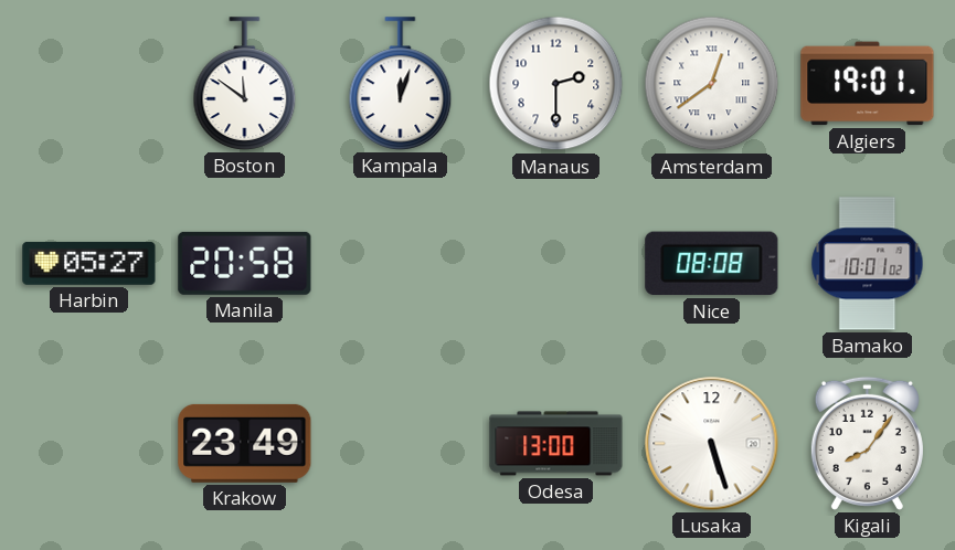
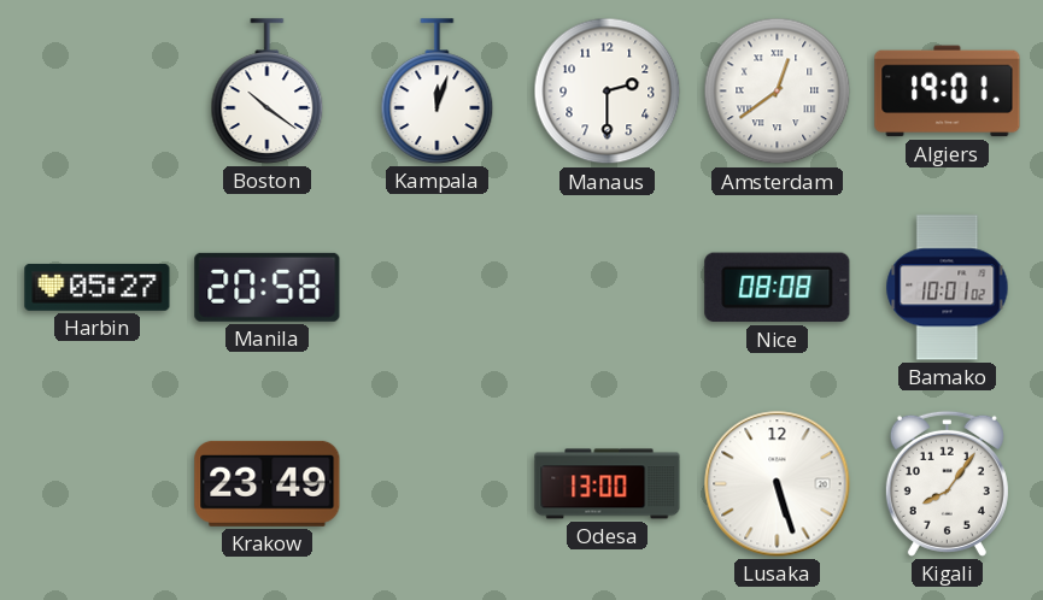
Boston: 11:51 -> 10:21
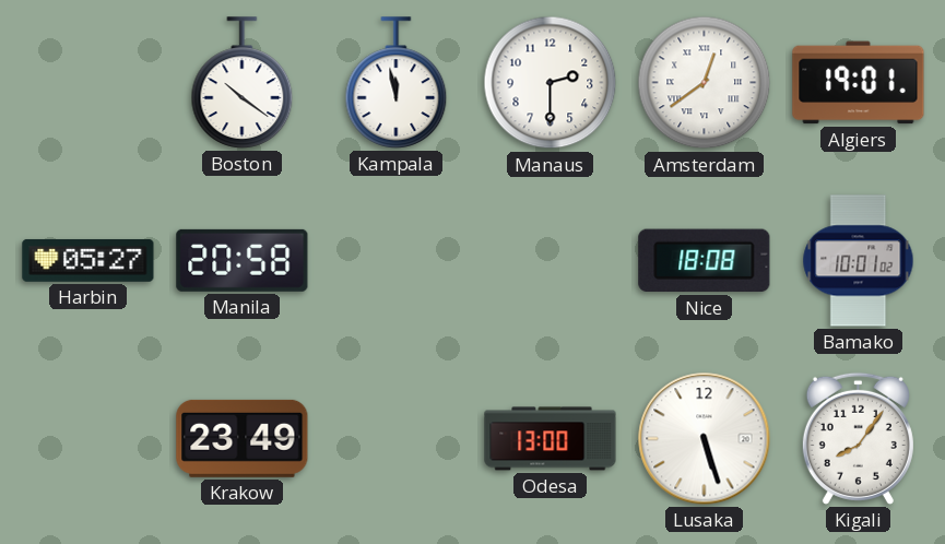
Kampala: 12:03 -> 11:58
Nice: 08:08 -> 18:08
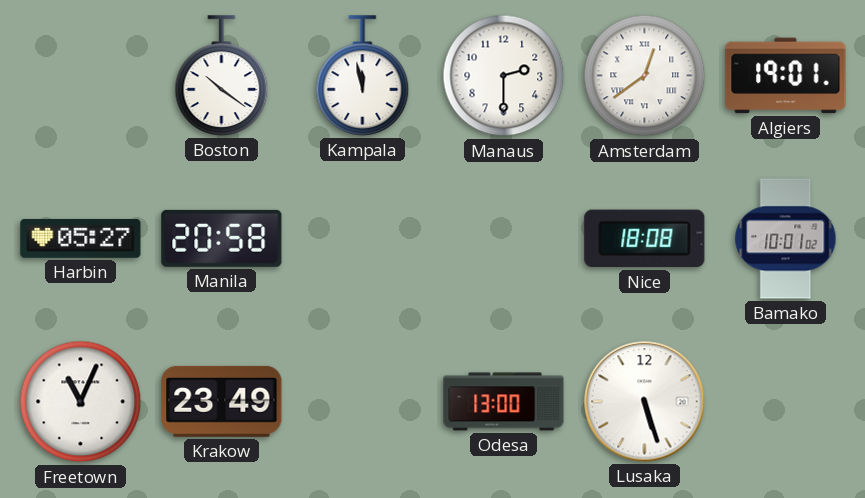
Freetown: none -> 11:04
Kigali: 8:06 -> none
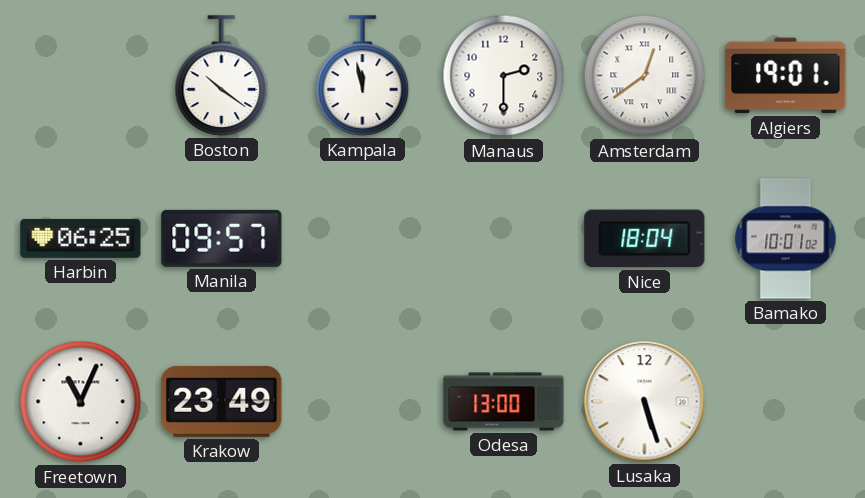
Harbin: 05:27 -> 06:25
Manila: 20:58 -> 09:57
Nice: 18:08 -> 18:04
